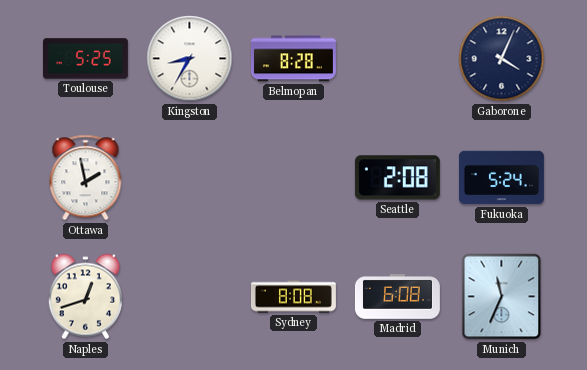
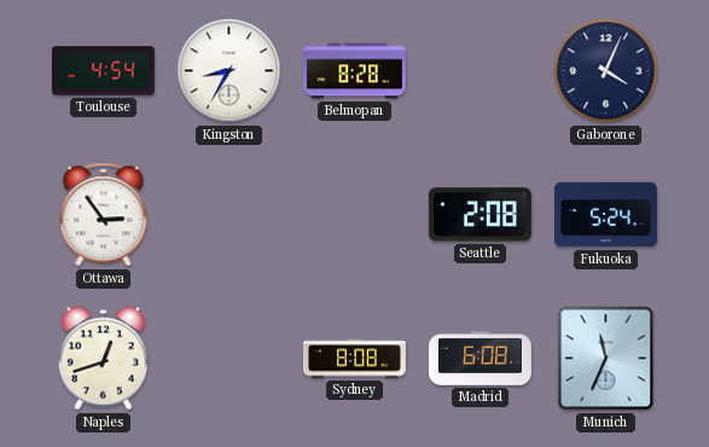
Toulouse: 5:25 -> 4:54
Ottawa: 1:58 -> 2:54
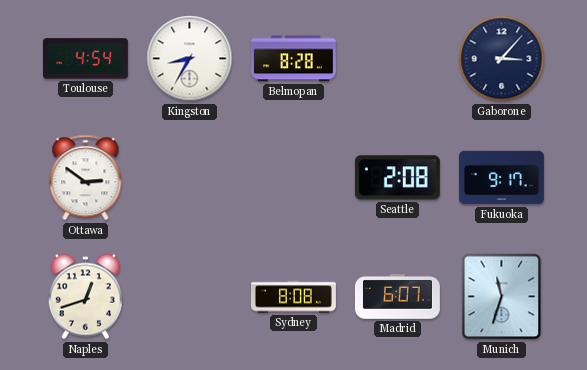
Gaborone: 4:04 -> 3:07
Ottawa: 2:54 -> 2:51
Fukuoka: 5:24 -> 9:17
Madrid: 6:08 -> 6:07
Munich: 11:34 -> 11:33
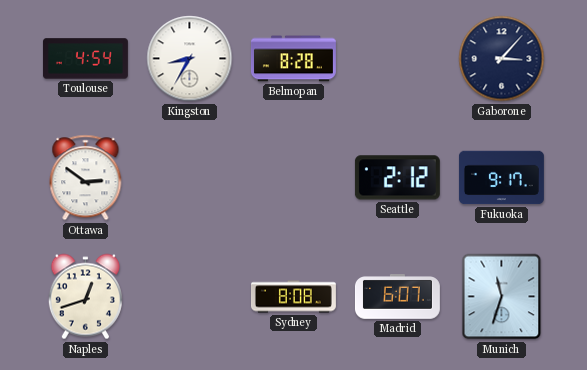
Seattle: 2:08 -> 2:12
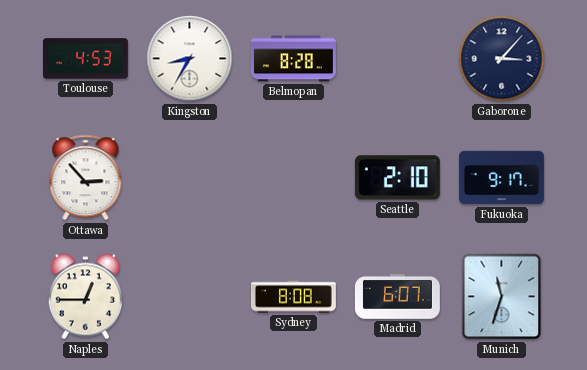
Toulouse: 4:54 -> 4:53
Ottawa: 2:51 -> 2:53
Seattle: 2:12 -> 2:10
Naples: 12:42 -> 12:45
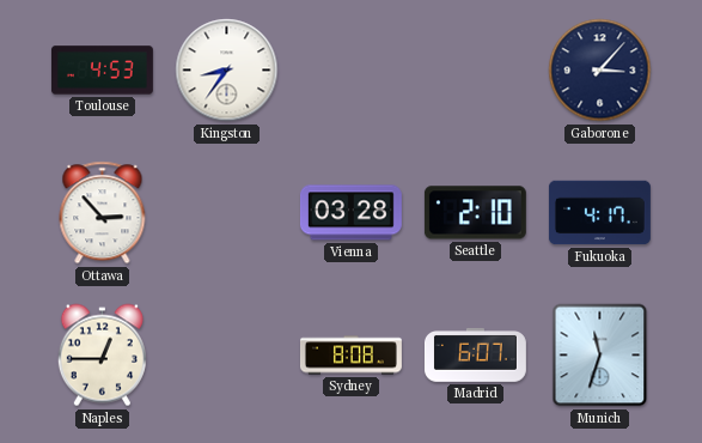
Kingston: 8:35 -> 8:36
Belmopan: 8:28 -> none
Vienna: none -> 03:28
Fukuoka: 9:17 -> 4:17
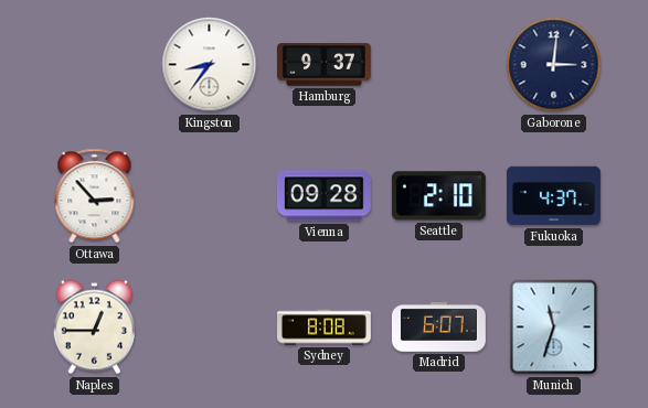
Toulouse: 4:53 -> none
Hamburg: none -> 9:37
Gaborone: 3:07 -> 3:01
Vienna: 03:28 -> 09:28
Fukuoka: 4:17 -> 4:37
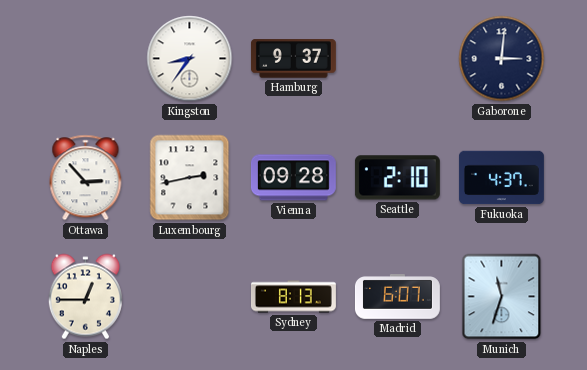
Luxembourg: none -> 2:43
Sydney: 8:08 -> 8:13
